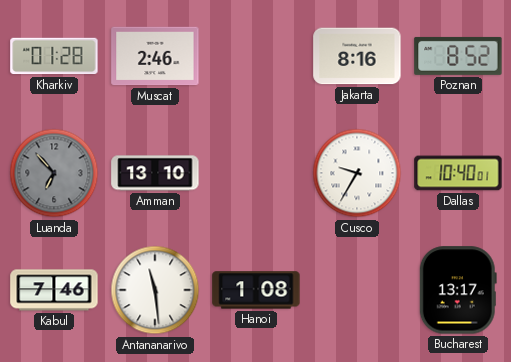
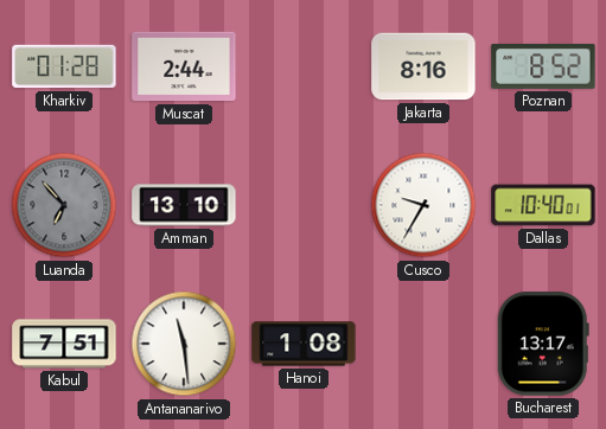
Muscat: 2:46 -> 2:44
Kabul: 7:46 -> 7:51
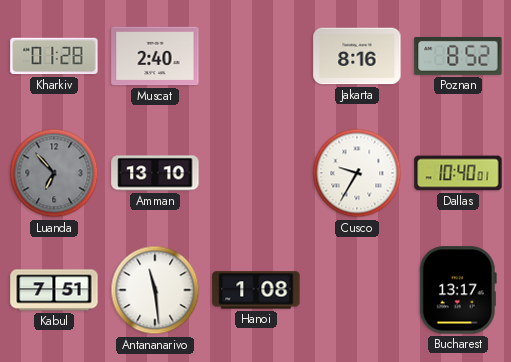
Muscat: 2:44 -> 2:40
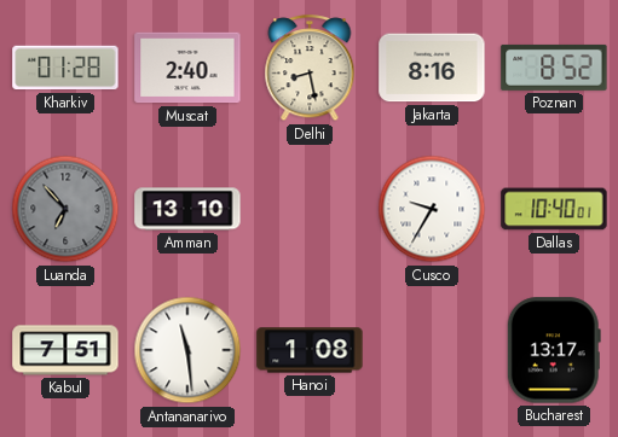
Delhi: none -> 8:28
